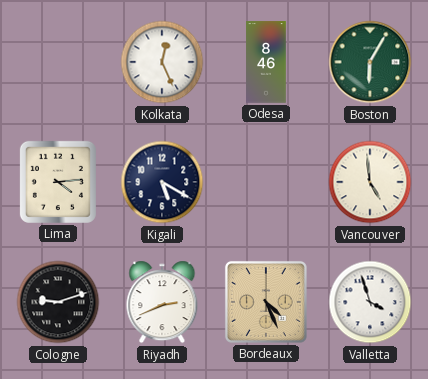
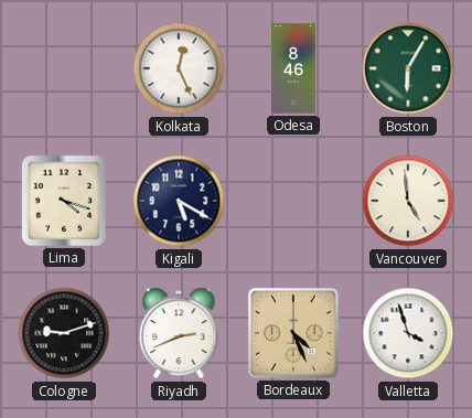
Lima: 4:14 -> 4:18
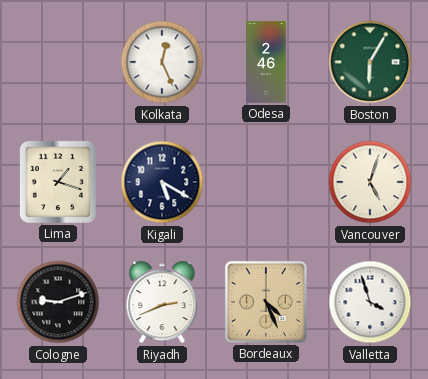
Odesa: 8:46 -> 2:46
Lima: 4:18 -> 1:18
Vancouver: 4:59 -> 5:03
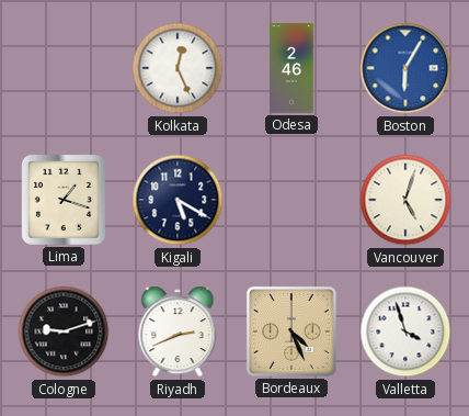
Boston dial: green -> blue
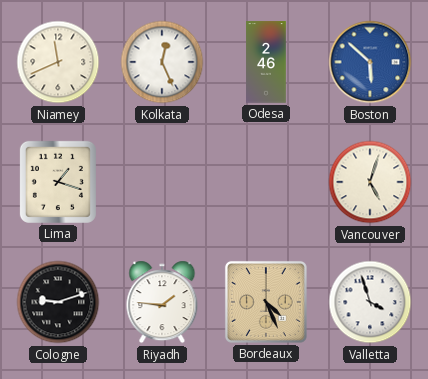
Niamey: none -> 11:41
Boston: 6:05 -> 5:52
Kigali: 5:20 -> none
Riyadh: 2:41 -> 1:46
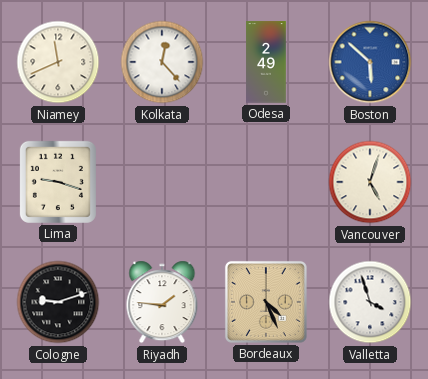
Kolkata: 12:26 -> 12:23
Odesa: 2:46 -> 2:49
Lima: 1:18 -> 9:18
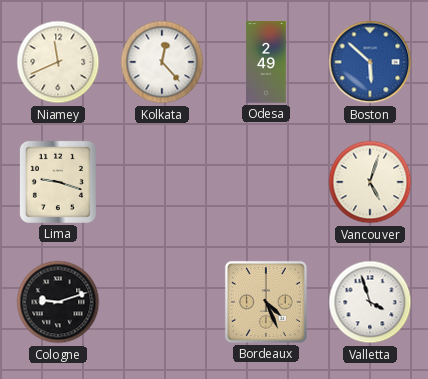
Riyadh: 1:46 -> none
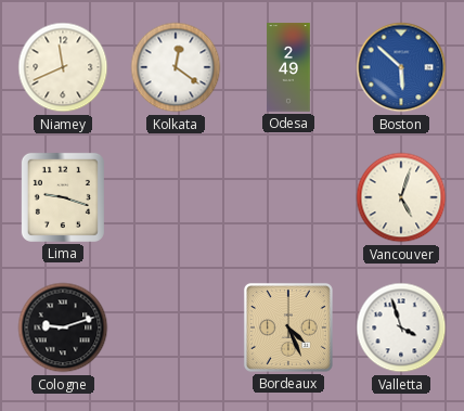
Kolkata: 12:23 -> 12:21
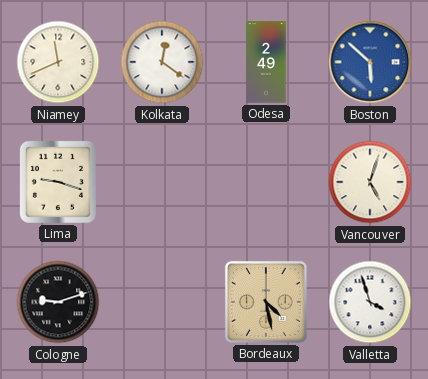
Bordeaux: 4:26 -> 4:28
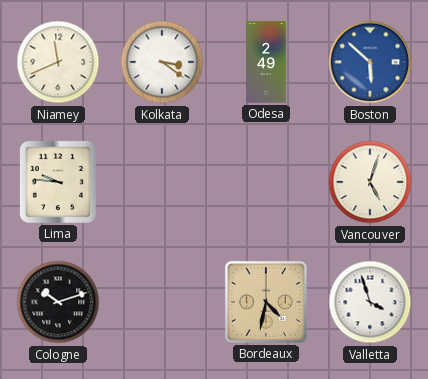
Kolkata: 12:21 -> 3:21
Lima: 9:18 -> 9:46
Cologne: 9:12 -> 10:12
Bordeaux: 4:28 -> 4:32
